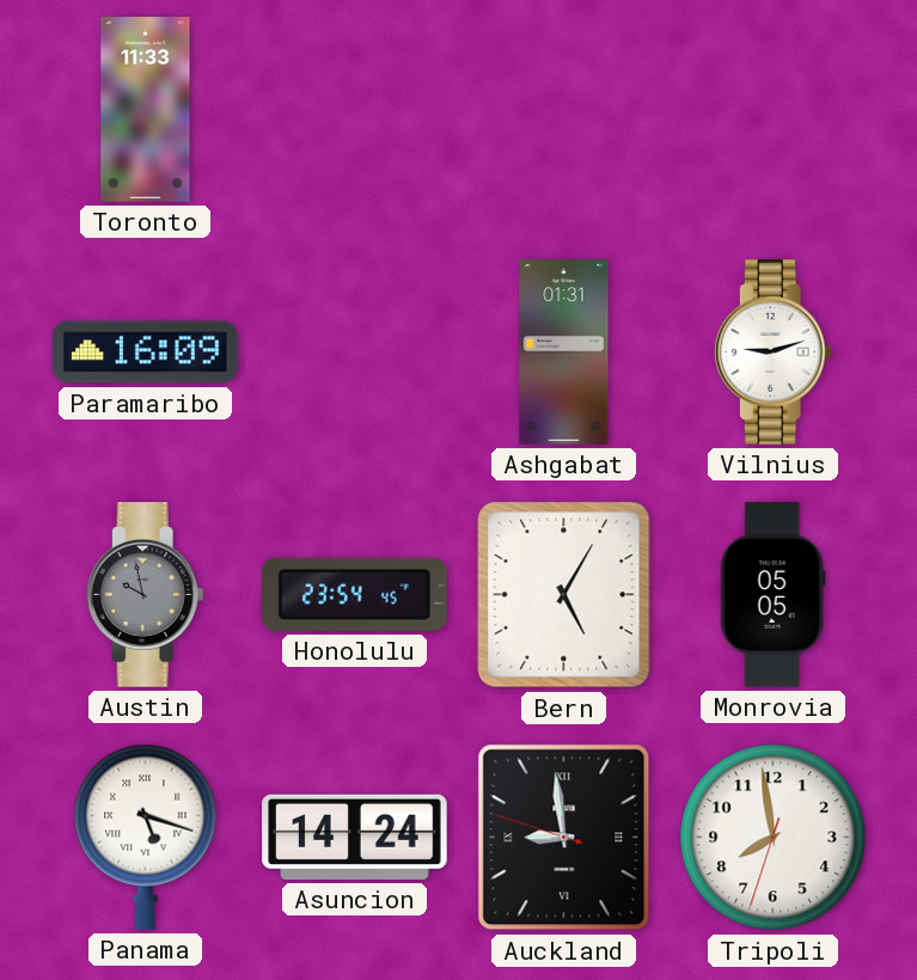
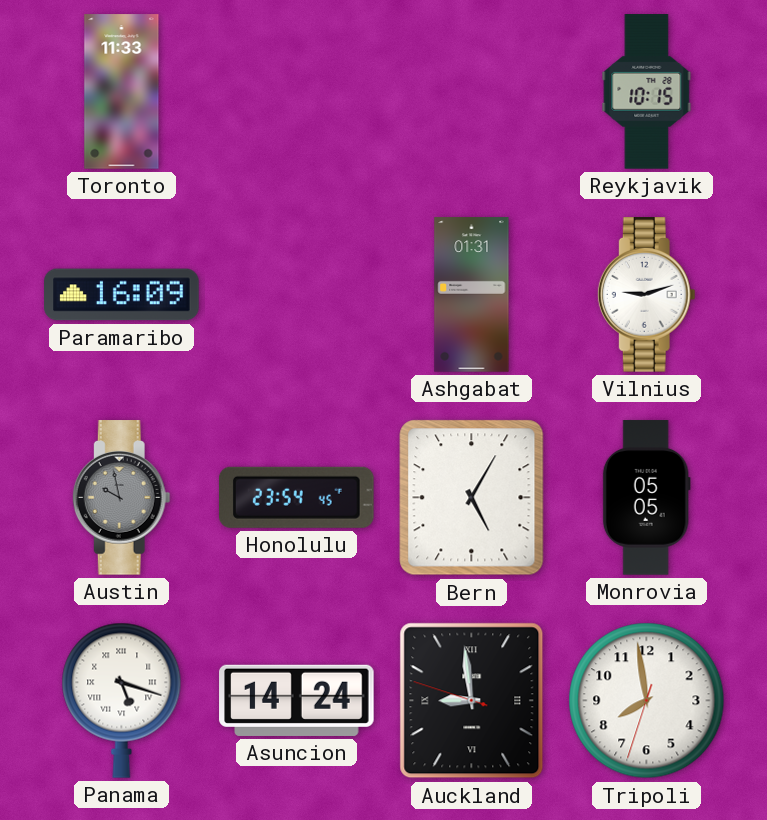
Reykjavik: none -> 10:15
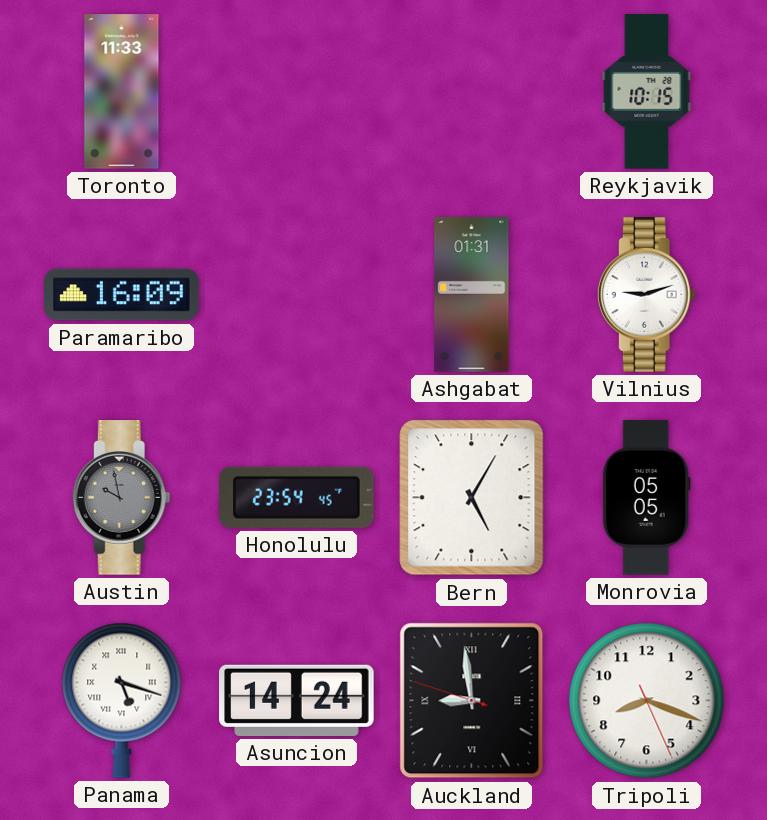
Tripoli: 7:58 -> 8:18
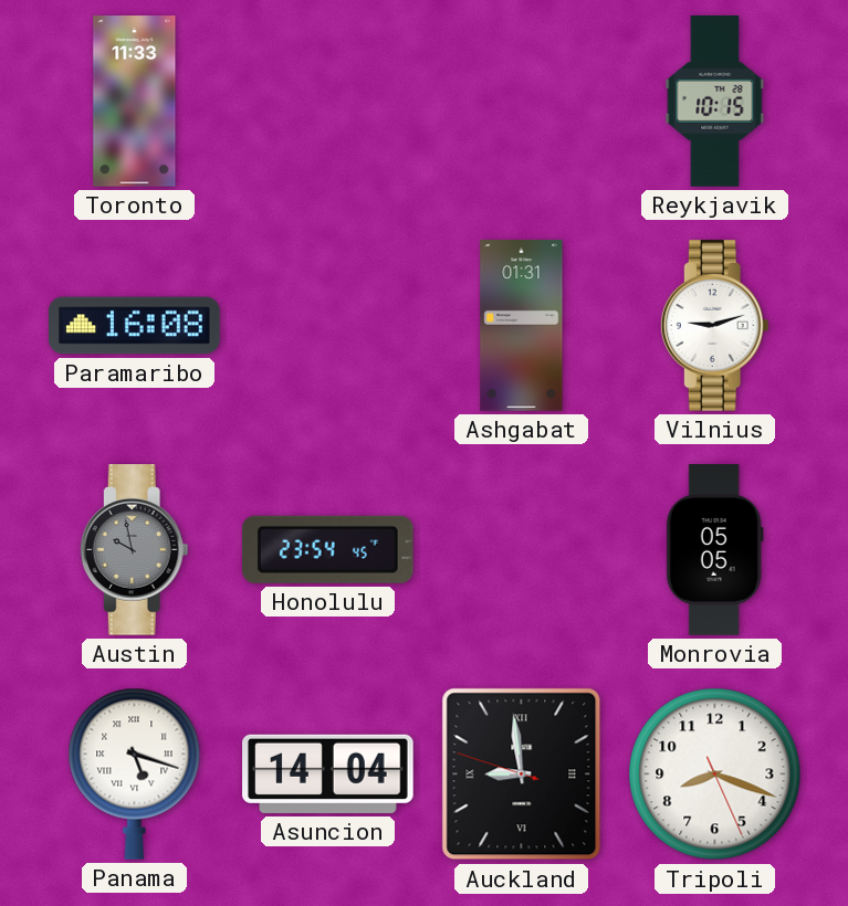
Paramaribo: 16:09 -> 16:08
Bern: 5:05 -> none
Asuncion: 14:24 -> 14:04
